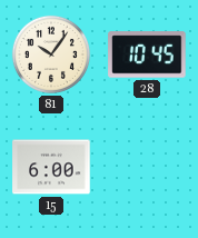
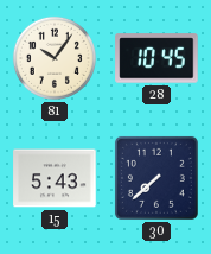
15: 6:00 -> 5:43
30: none -> 7:38
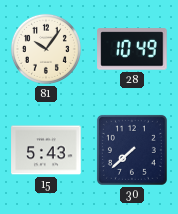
28: 10:45 -> 10:49
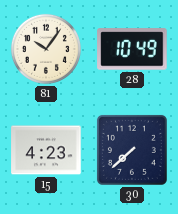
15: 5:43 -> 4:23
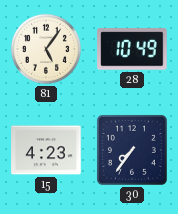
81: 10:06 -> 5:06
30: 7:38 -> 7:36
